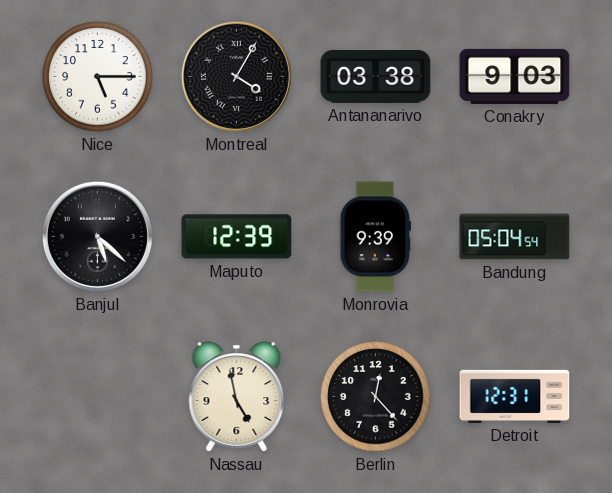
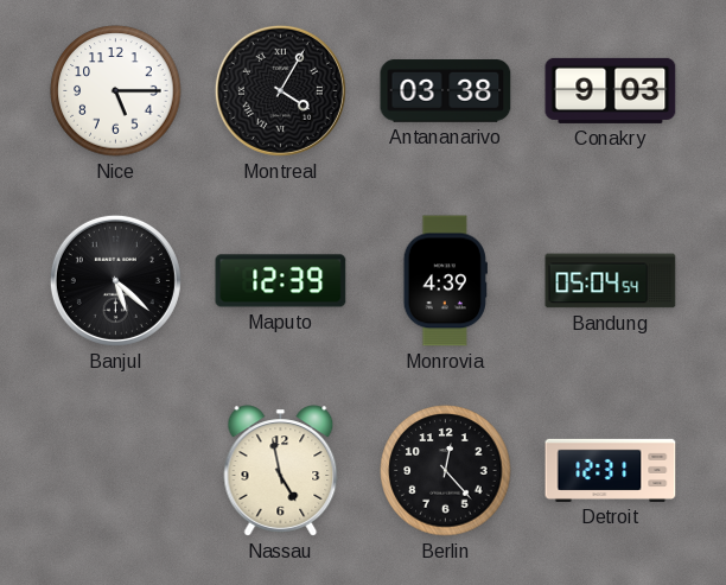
Monrovia: 9:39 -> 4:39
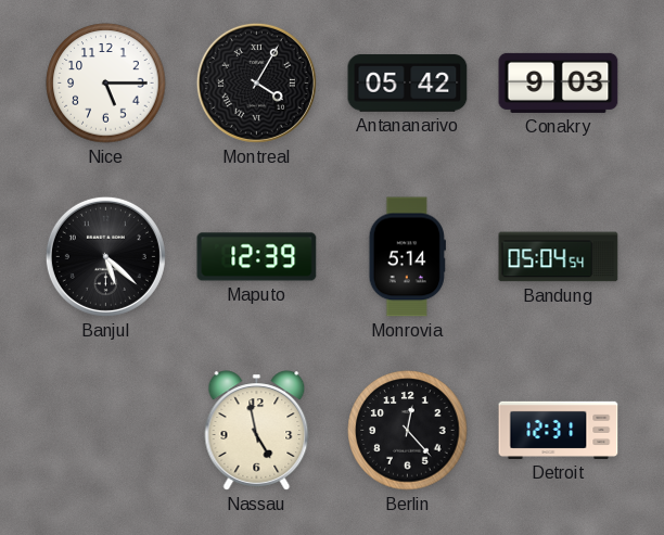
Antananarivo: 03:38 -> 05:42
Monrovia: 4:39 -> 5:14
